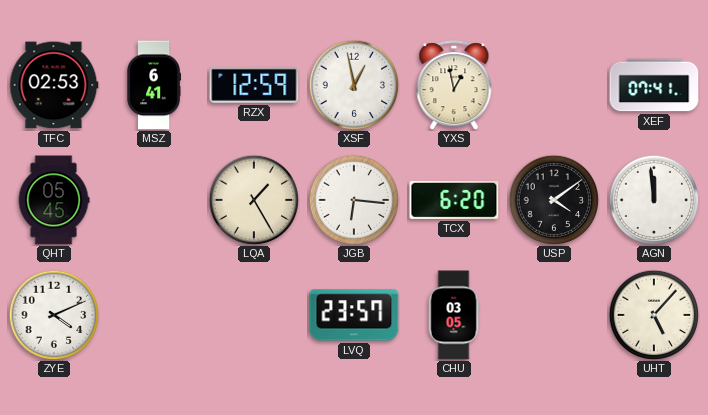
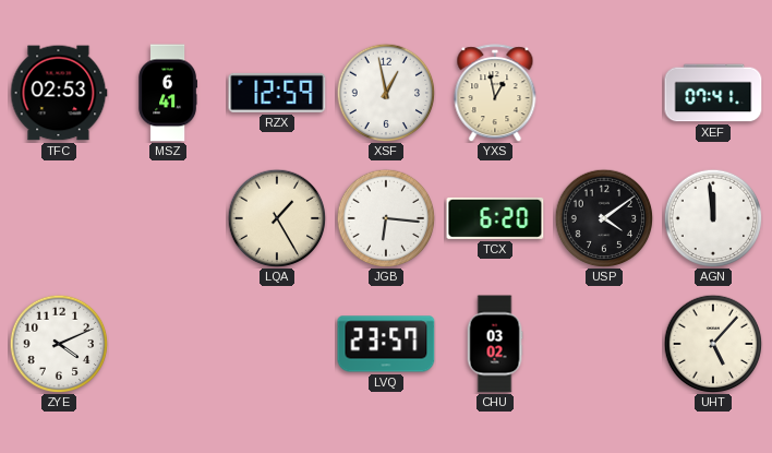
QHT: 05:45 -> none
CHU: 03:05 -> 03:02
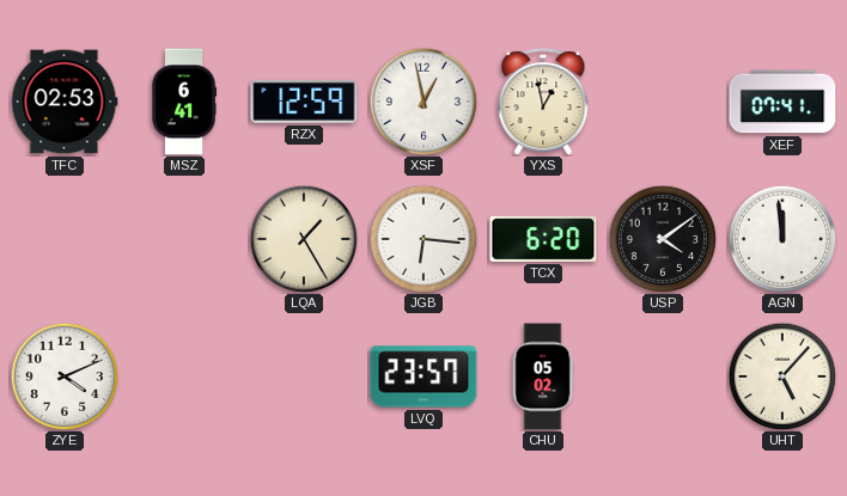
CHU: 03:02 -> 05:02
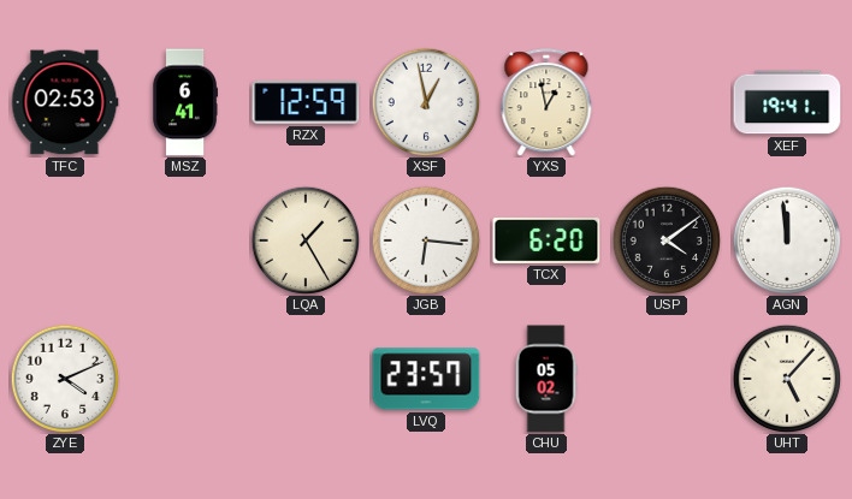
XEF: 07:41 -> 19:41
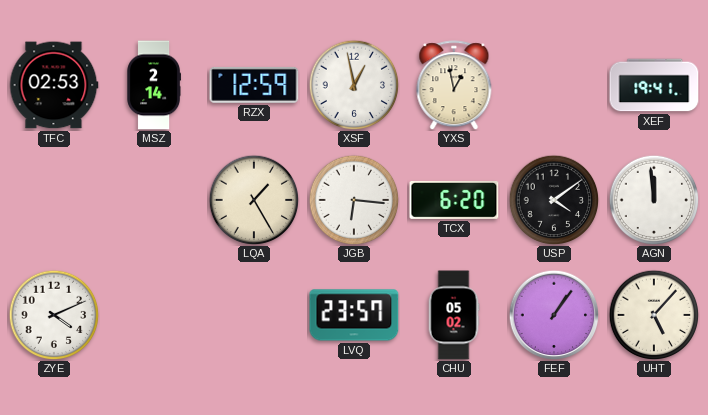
MSZ: 6:41 -> 2:14
FEF: none -> 1:06
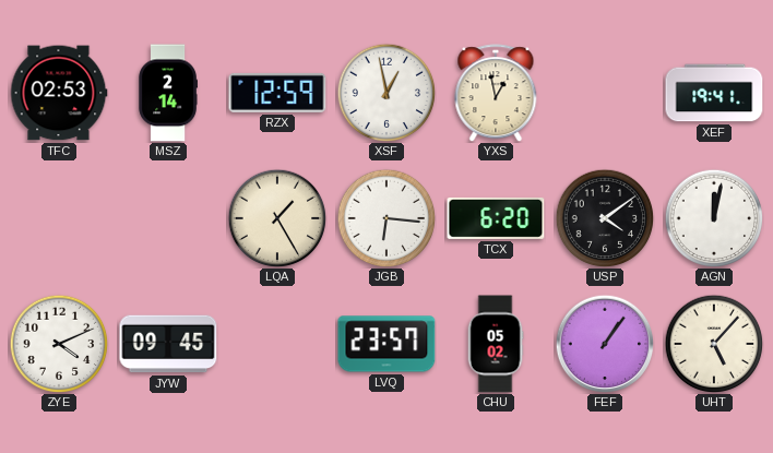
AGN: 11:59 -> 12:02
JYW: none -> 09:45
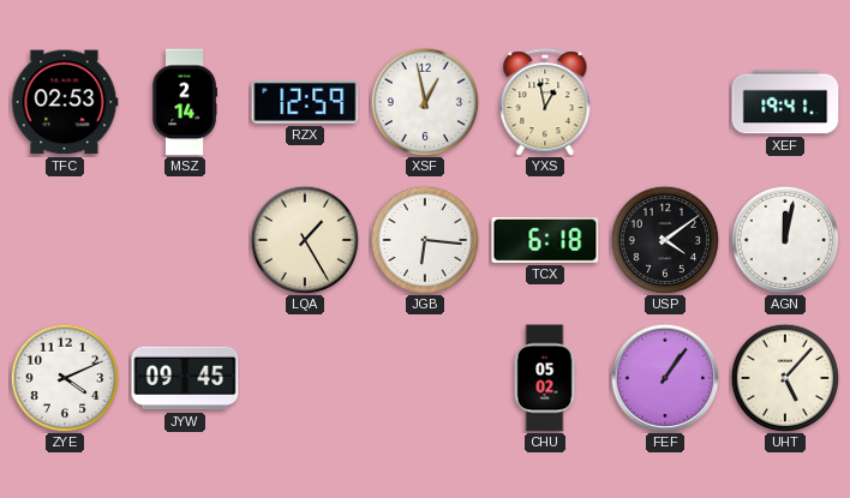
TCX: 6:20 -> 6:18
LVQ: 23:57 -> none
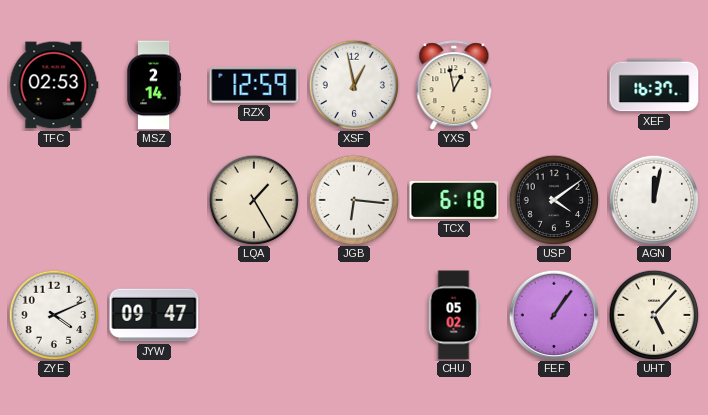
XEF: 19:41 -> 16:37
JYW: 09:45 -> 09:47
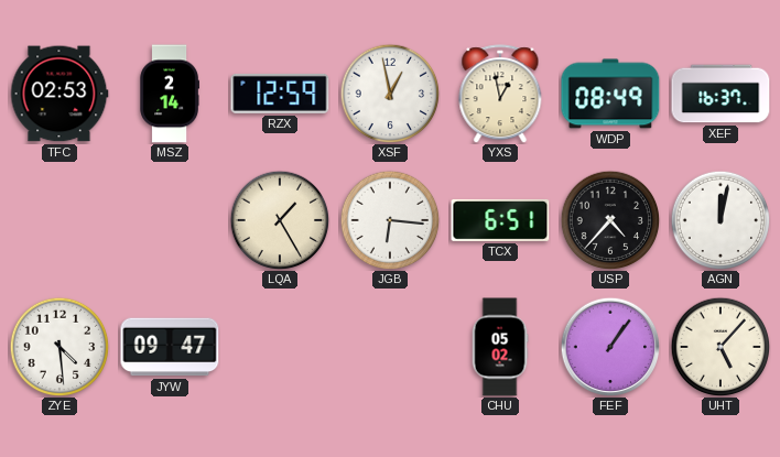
WDP: none -> 08:49
TCX: 6:18 -> 6:51
USP: 4:09 -> 4:37
ZYE: 4:11 -> 4:29
